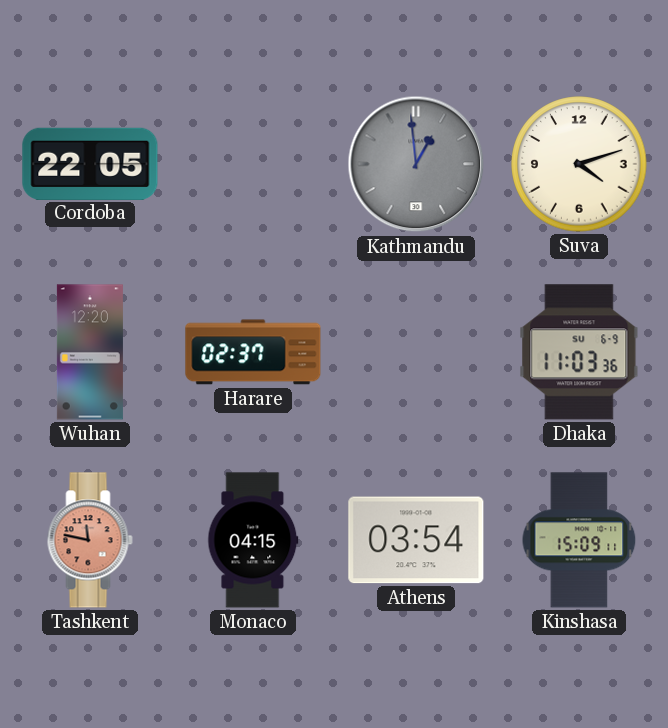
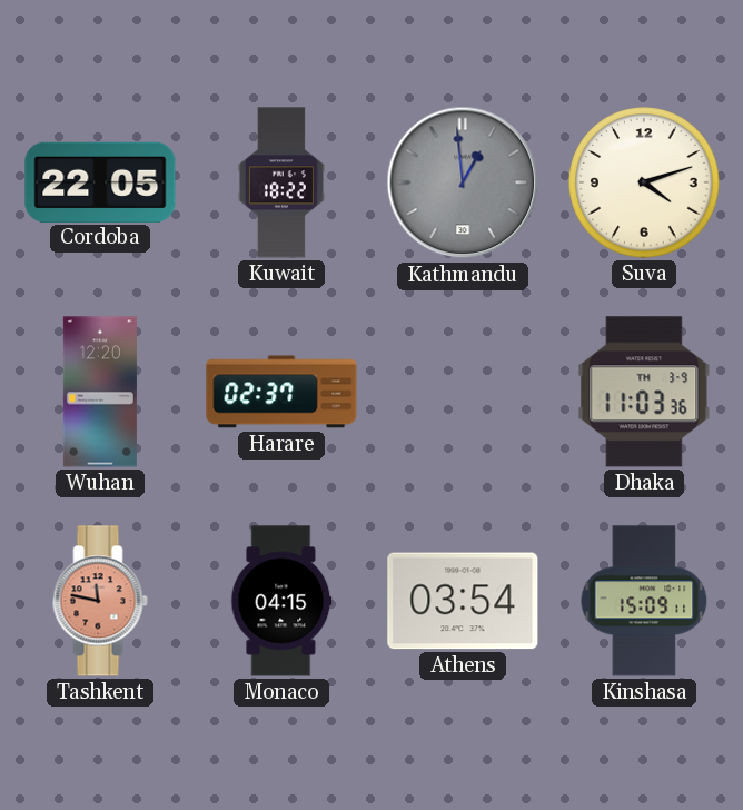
Kuwait: none -> 18:22
Dhaka date: SU 6-9 -> TH 3-9
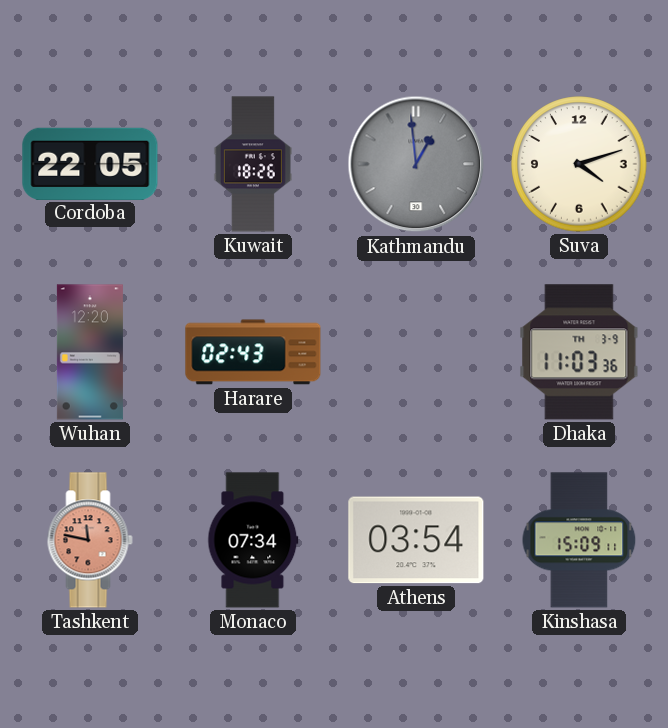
Kuwait: 18:22 -> 18:26
Harare: 02:37 -> 02:43
Monaco: 04:15 -> 07:34
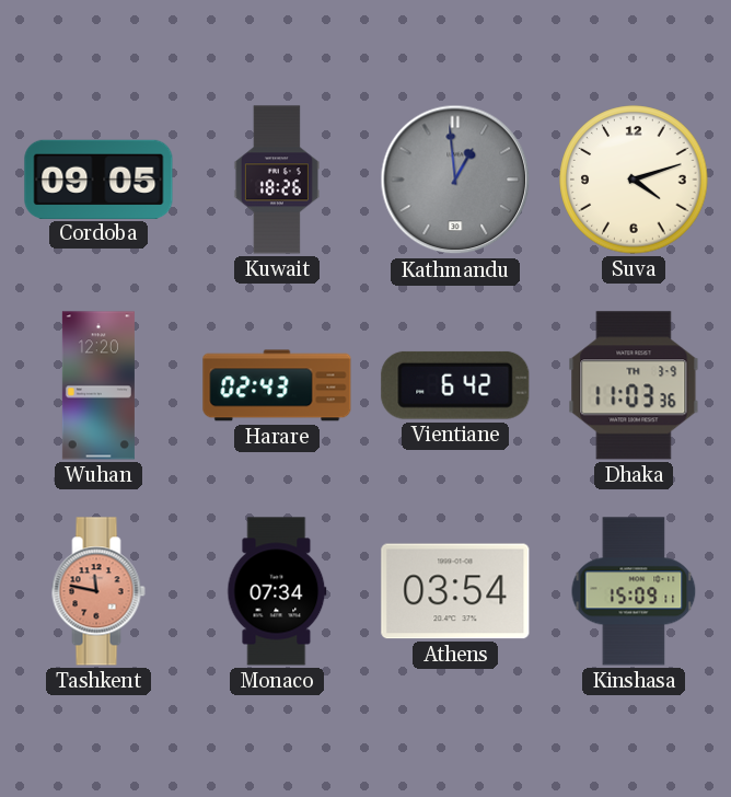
Cordoba: 22:05 -> 09:05
Vientiane: none -> 6:42
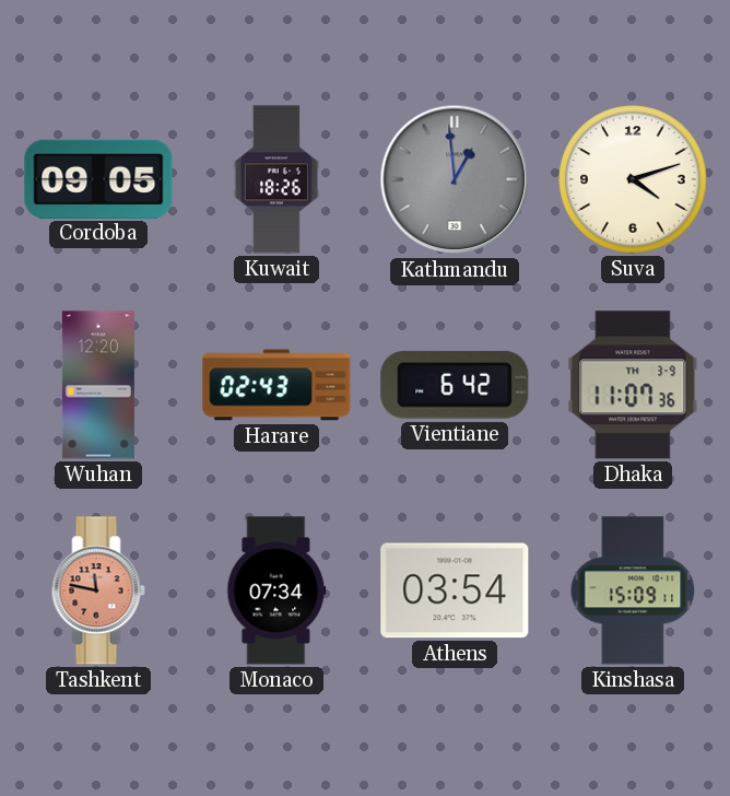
Dhaka: 11:03 -> 11:07
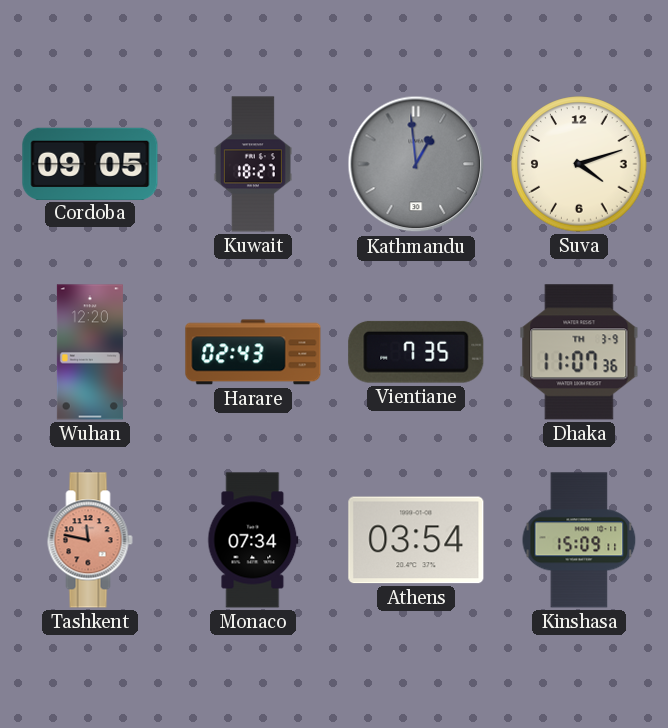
Kuwait: 18:26 -> 18:27
Vientiane: 6:42 -> 7:35
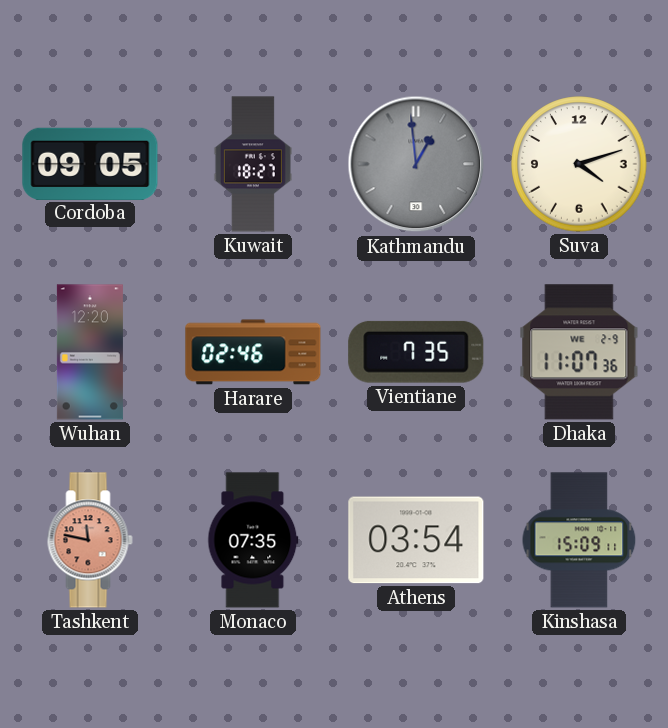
Harare: 02:43 -> 02:46
Dhaka date: TH 3-9 -> WE 2-9
Monaco: 07:34 -> 07:35
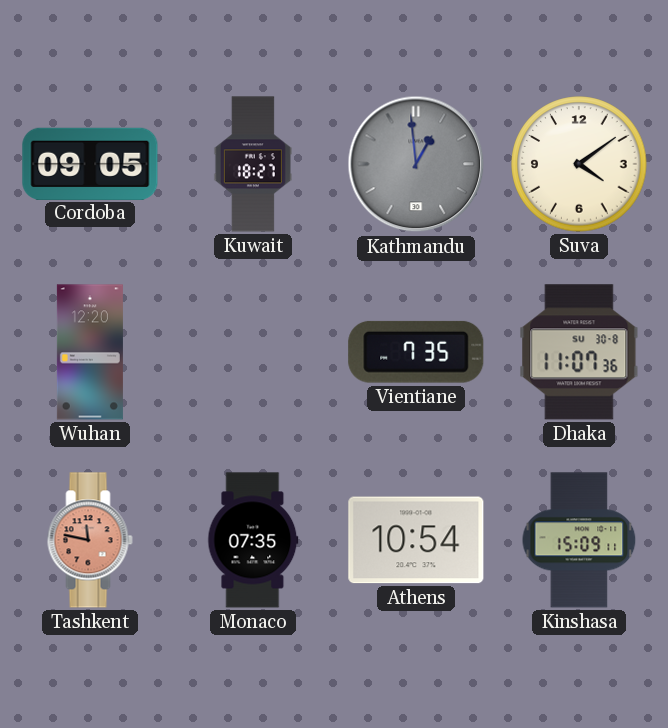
Suva: 4:12 -> 4:09
Harare: 02:46 -> none
Dhaka date: WE 2-9 -> SU 30-8
Athens: 03:54 -> 10:54
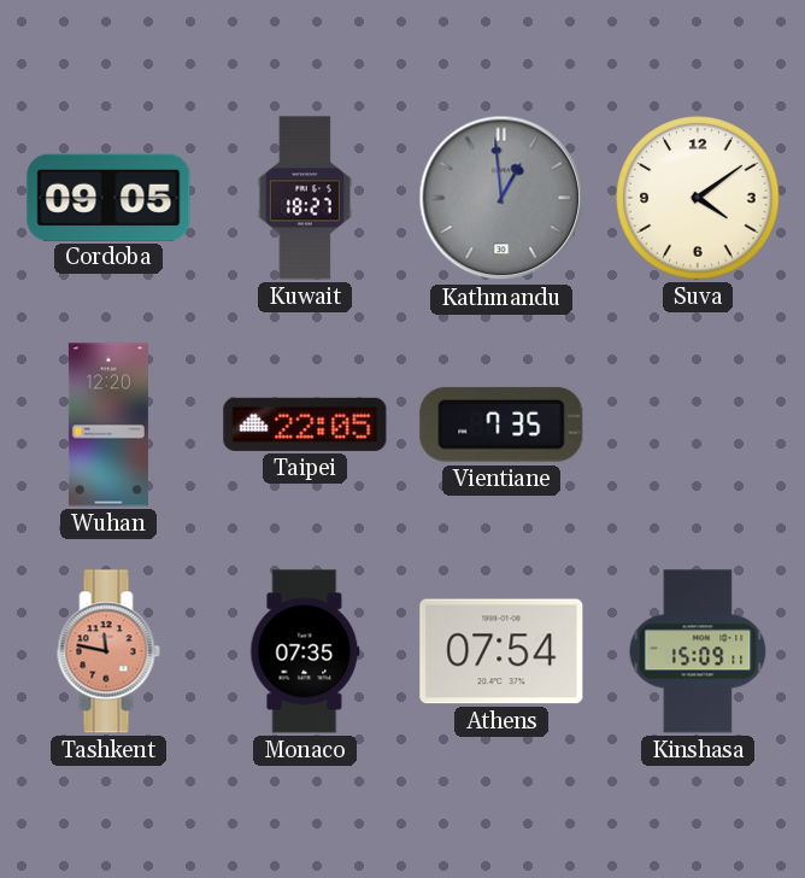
Taipei: none -> 22:05
Dhaka: 11:07 -> none
Athens: 10:54 -> 07:54
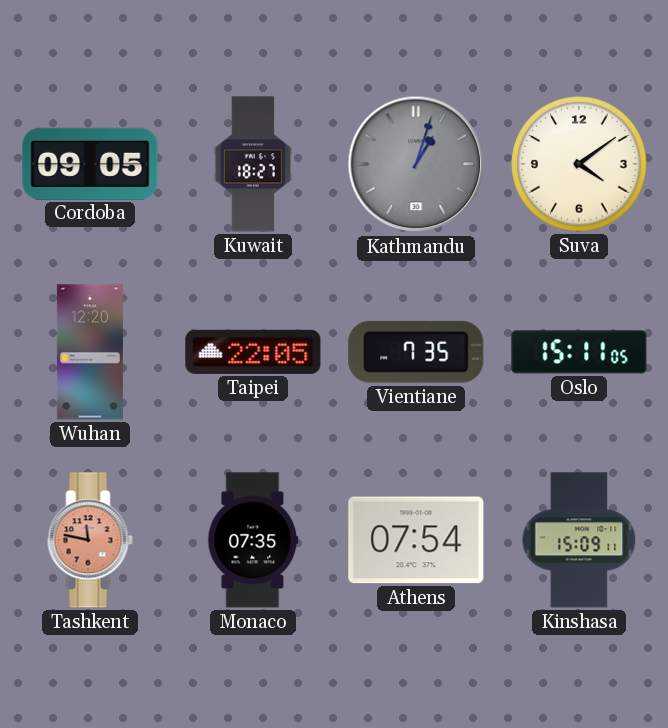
Kathmandu: 12:59 -> 1:03
Oslo: none -> 15:11
